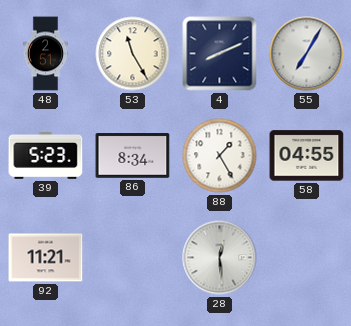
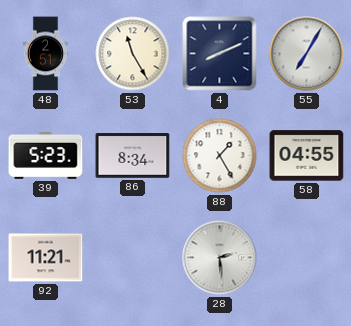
28: 12:29 -> 2:29
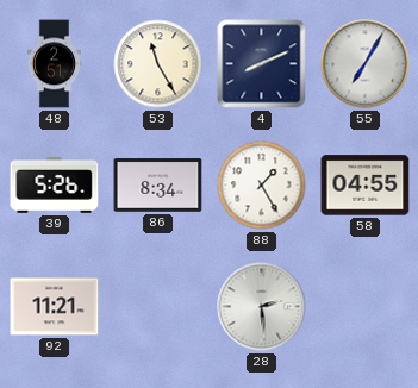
39: 5:23 -> 5:26
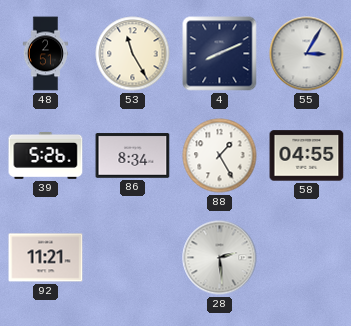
55: 7:05 -> 3:05
